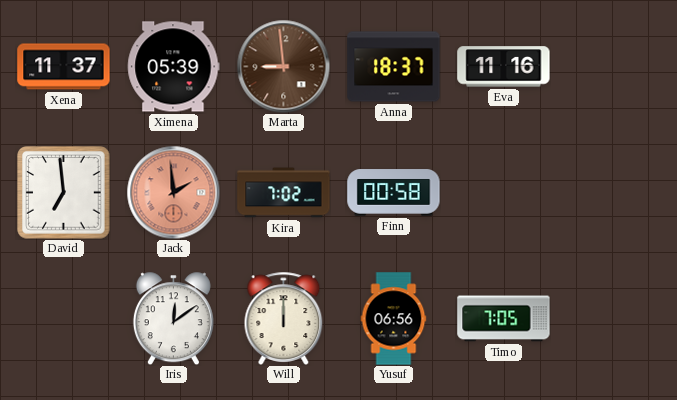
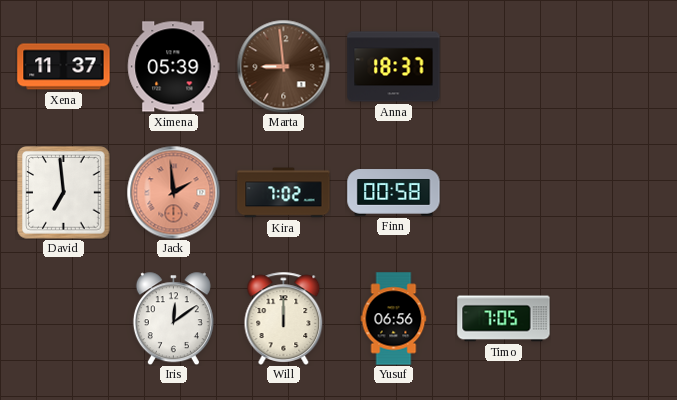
Eva: 11:16 -> none
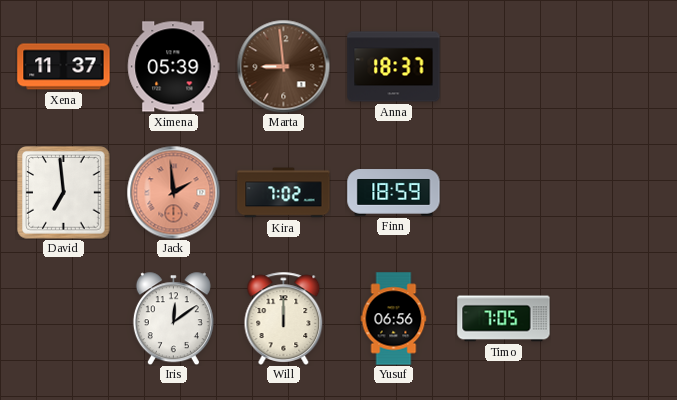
Finn: 00:58 -> 18:59
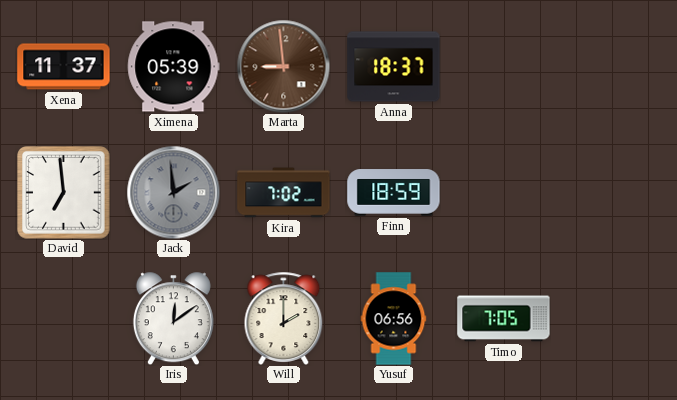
Jack dial: salmon -> grey
Will: 12:00 -> 2:00
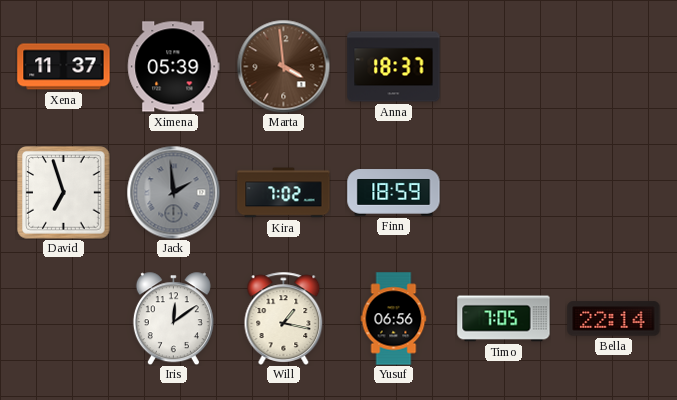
Marta: 8:59 -> 3:59
David: 6:59 -> 6:57
Will: 2:00 -> 1:17
Bella: none -> 22:14
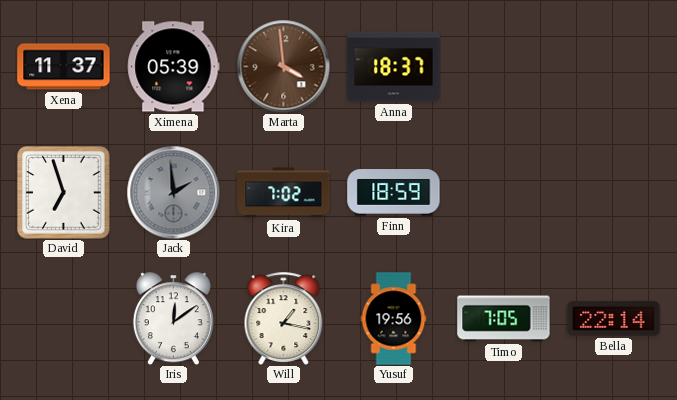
Yusuf: 06:56 -> 19:56
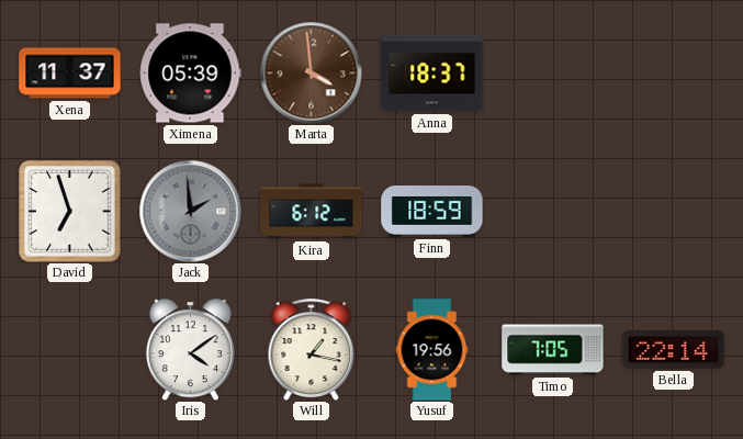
Kira: 7:02 -> 6:12
Iris: 12:09 -> 4:09
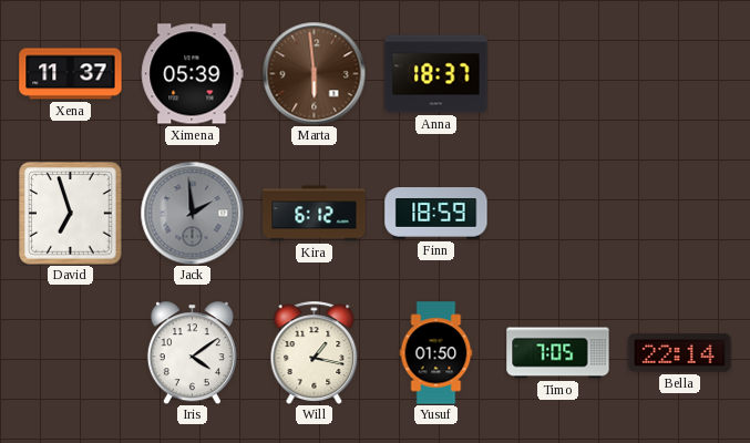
Marta: 3:59 -> 5:59
Yusuf: 19:56 -> 01:50
